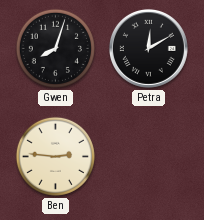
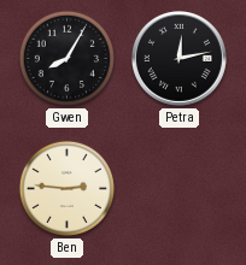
Gwen: 8:03 -> 8:05
Petra: 12:10 -> 12:13
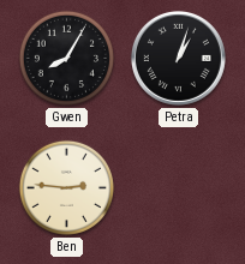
Petra: 12:13 -> 1:03
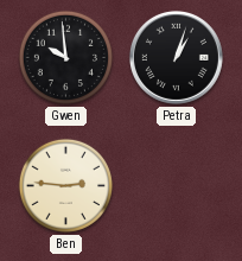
Gwen: 8:05 -> 9:59
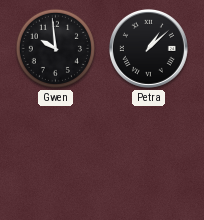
Petra: 1:03 -> 1:08
Ben: 2:46 -> none
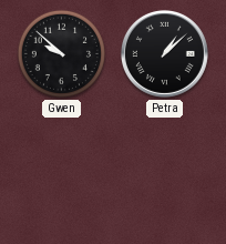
Gwen: 9:59 -> 9:52
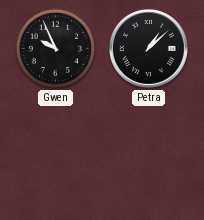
Gwen: 9:52 -> 9:56
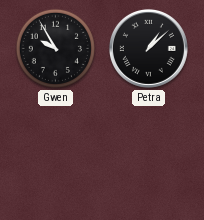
Gwen: 9:56 -> 9:55
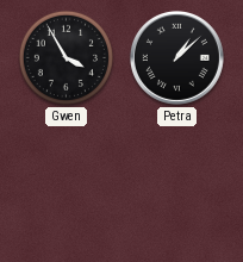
Gwen: 9:55 -> 3:55
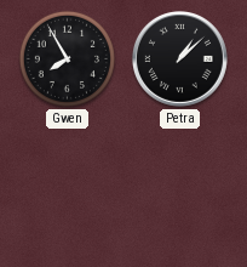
Gwen: 3:55 -> 7:55
